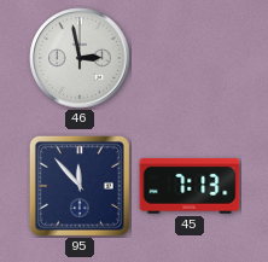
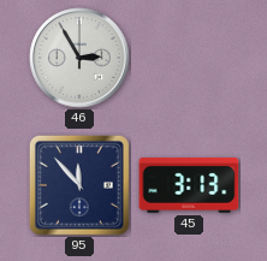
46: 2:58 -> 2:55
45: 7:13 -> 3:13
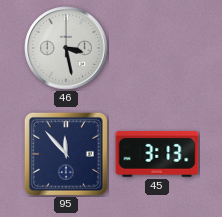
46: 2:55 -> 3:28
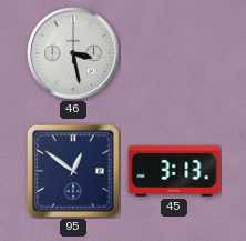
95: 11:53 -> 12:51
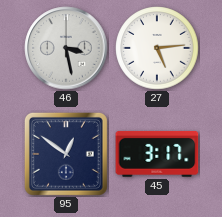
27: none -> 5:14
45: 3:13 -> 3:17
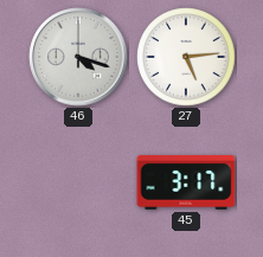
46: 3:28 -> 4:18
95: 12:51 -> none
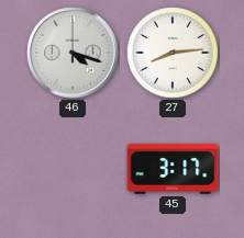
27: 5:14 -> 8:14
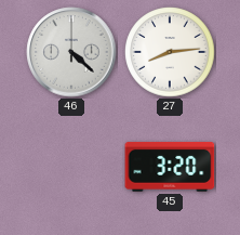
46: 4:18 -> 4:22
45: 3:17 -> 3:20
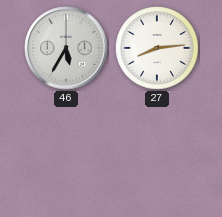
46: 4:22 -> 5:35
45: 3:20 -> none
